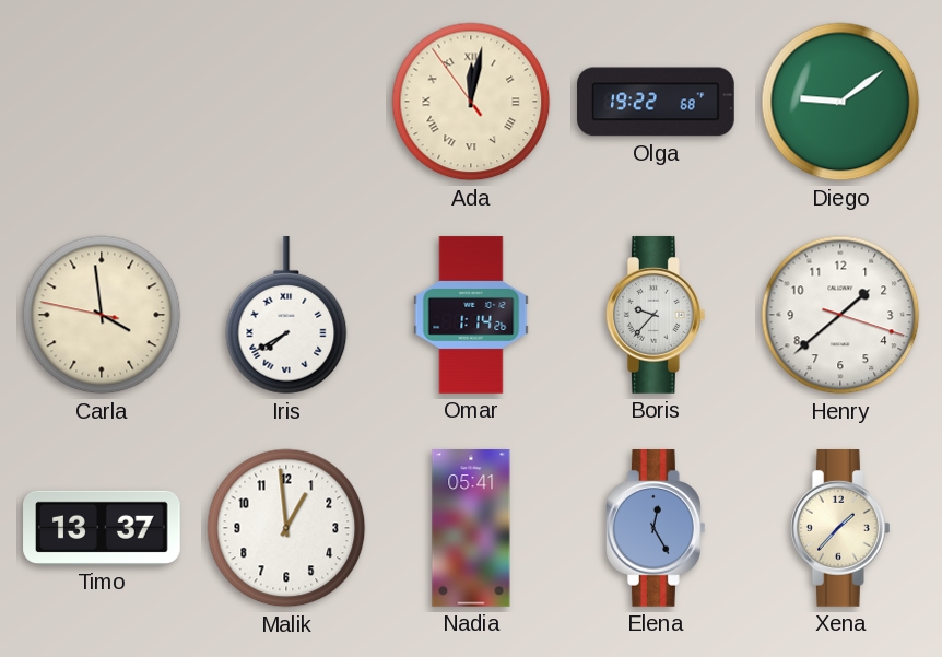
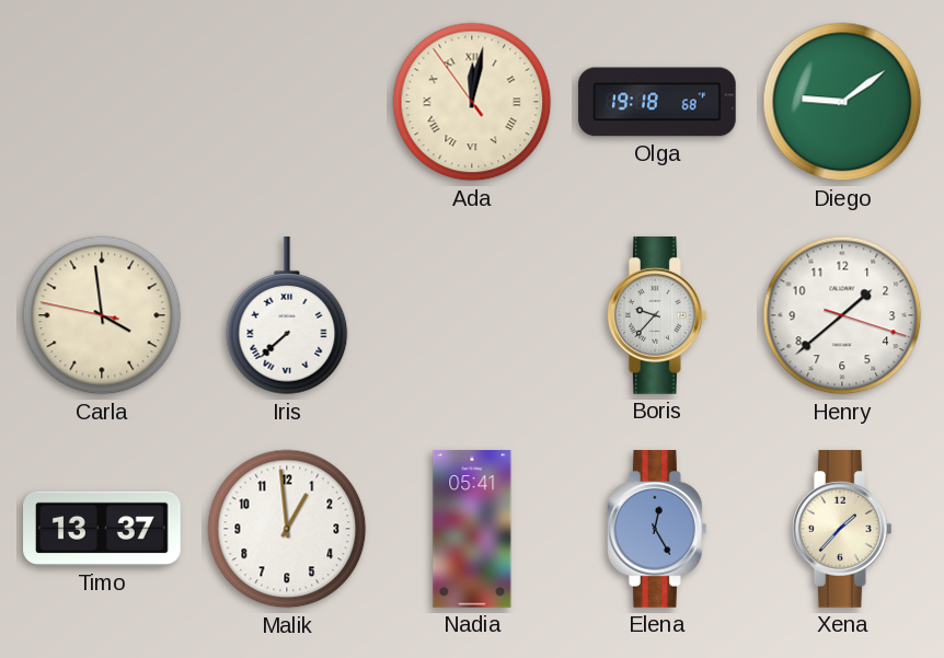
Olga: 19:22 -> 19:18
Iris: 7:40 -> 7:38
Omar: 1:14 -> none
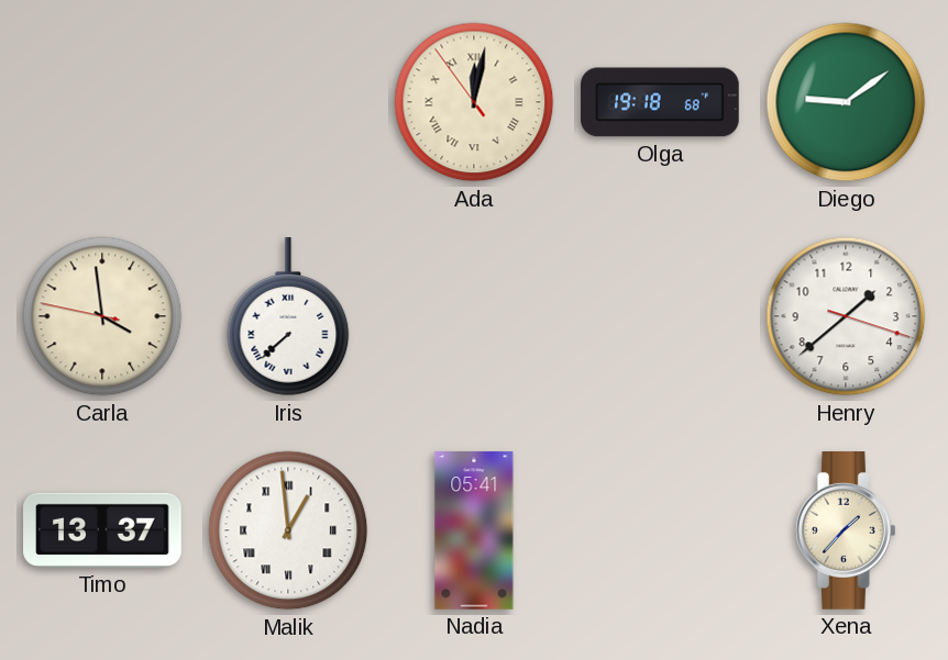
Boris: 9:37 -> none
Malik numerals: Arabic -> Roman
Elena: 12:25 -> none
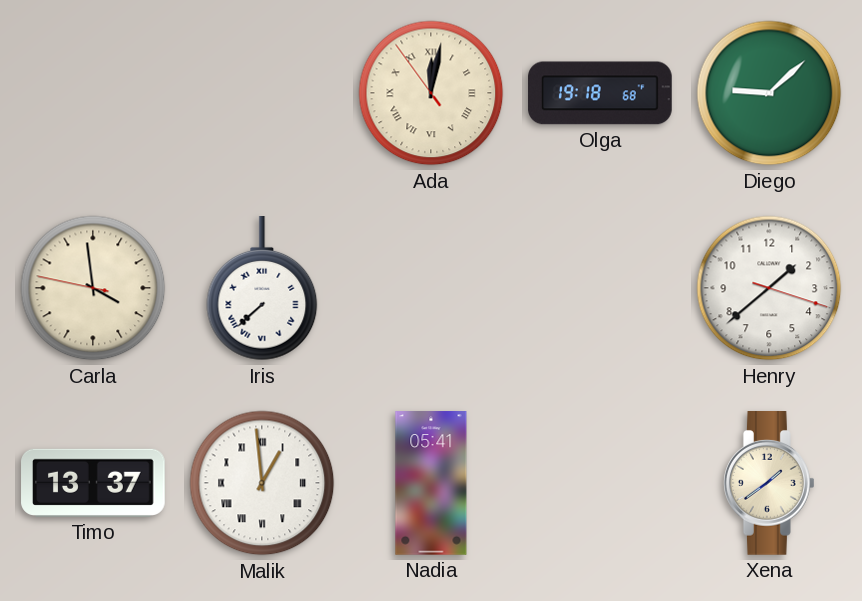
Diego: 9:09 -> 9:08
Xena: 1:37 -> 1:39
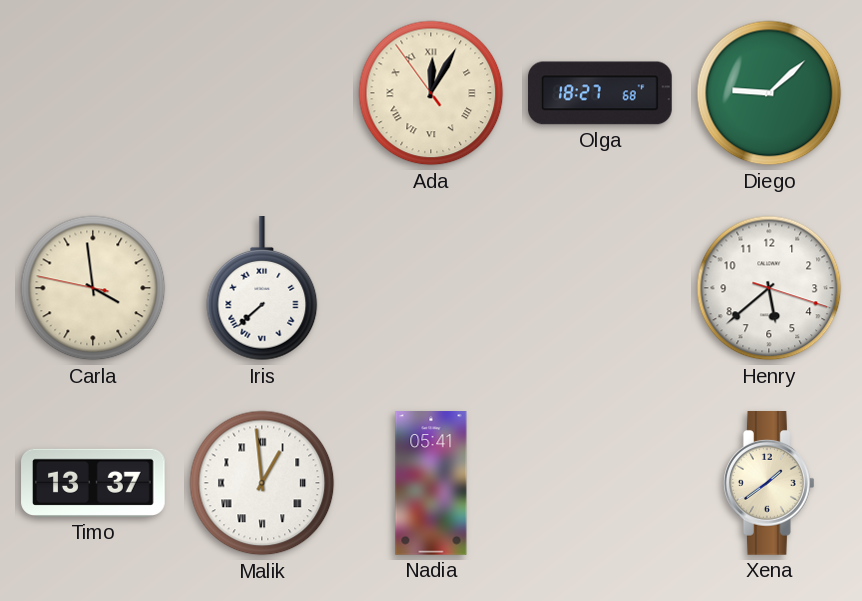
Ada: 12:01 -> 12:04
Olga: 19:18 -> 18:27
Henry: 1:38 -> 5:38
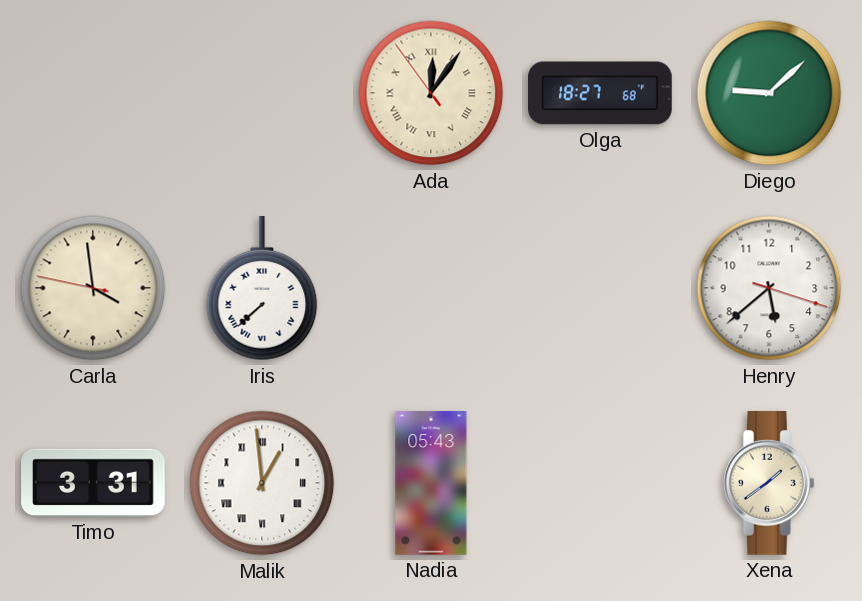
Ada: 12:04 -> 12:05
Timo: 13:37 -> 3:31
Nadia: 05:41 -> 05:43
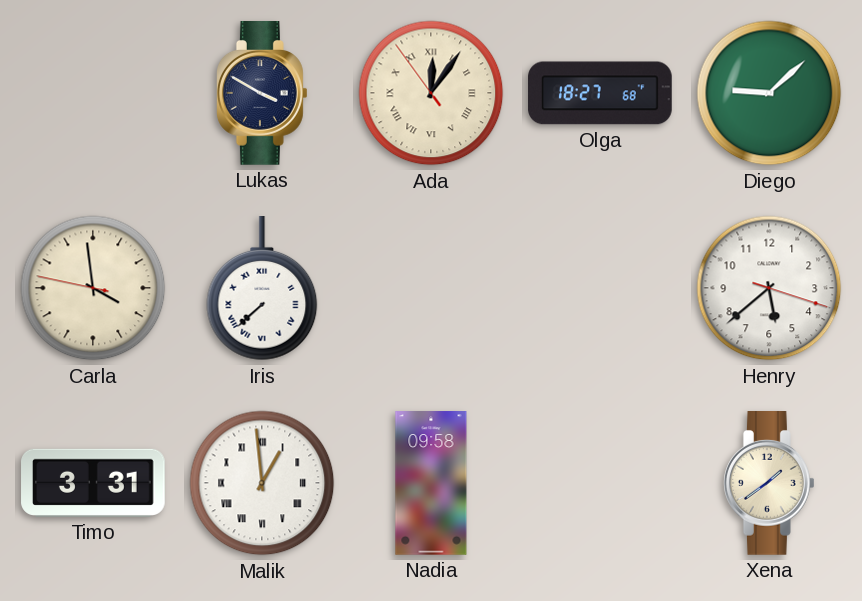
Lukas: none -> 3:50
Nadia: 05:43 -> 09:58
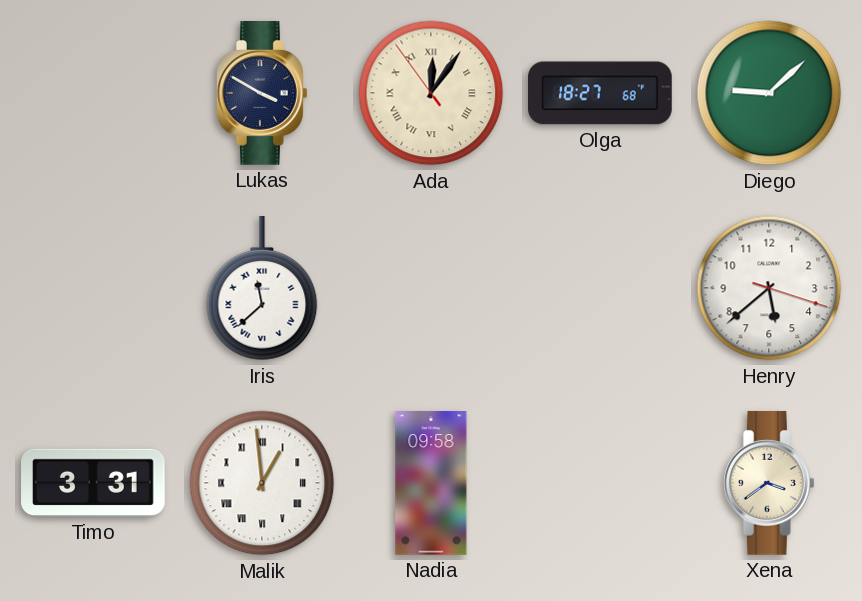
Carla: 3:58 -> none
Iris: 7:38 -> 11:38
Xena: 1:39 -> 3:39
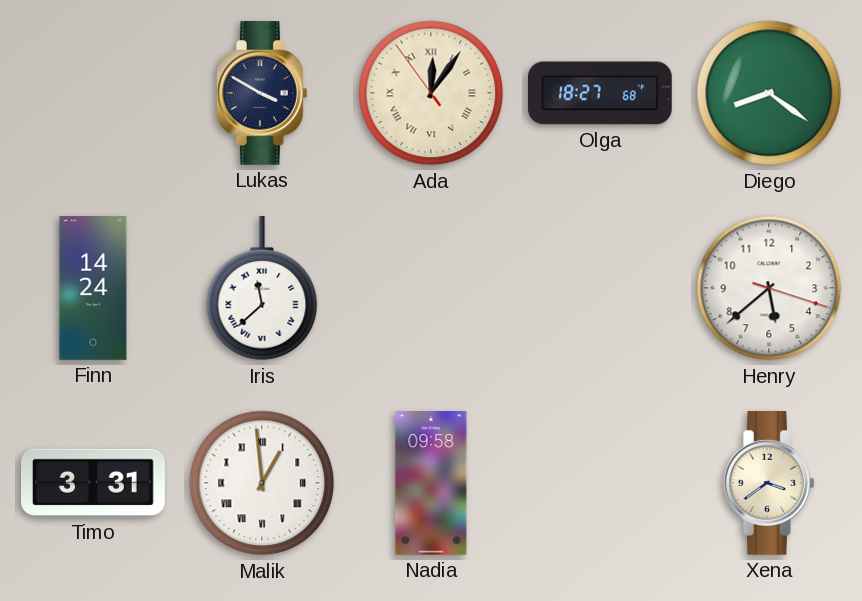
Diego: 9:08 -> 8:21
Finn: none -> 14:24
